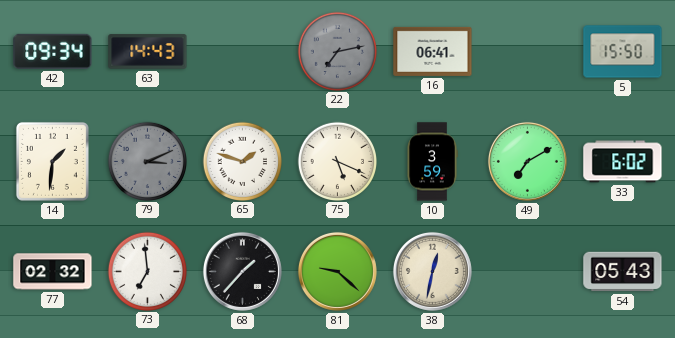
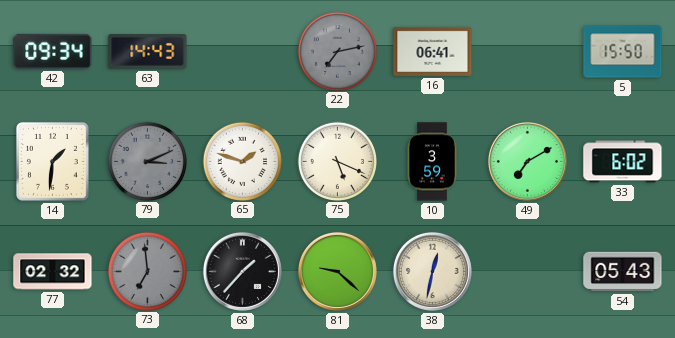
73 dial: white -> grey
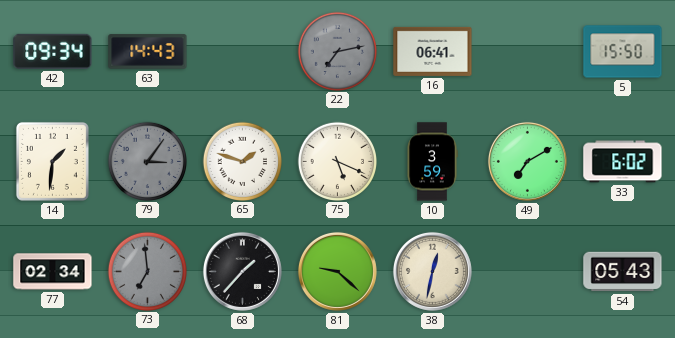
79: 3:11 -> 3:06
77: 02:32 -> 02:34
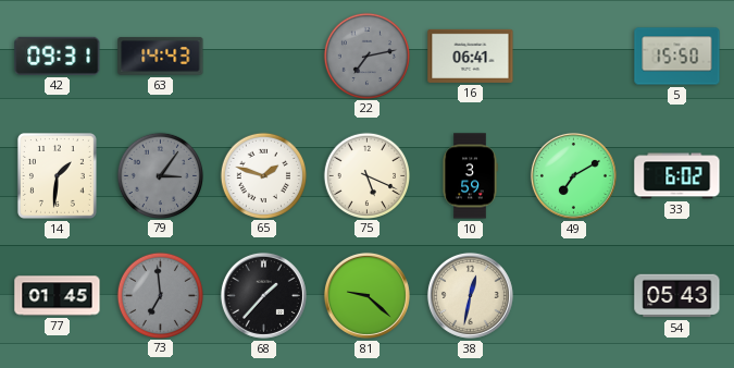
42: 09:34 -> 09:31
77: 02:34 -> 01:45
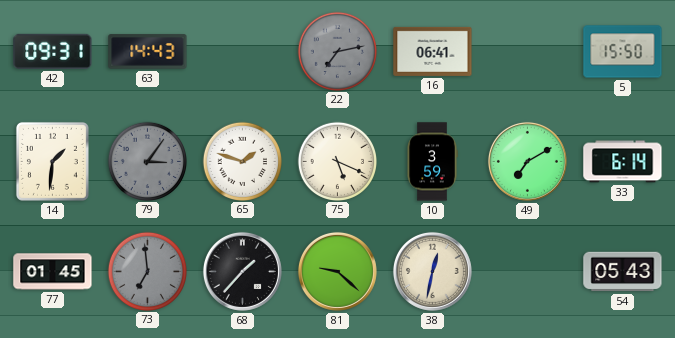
33: 6:02 -> 6:14
